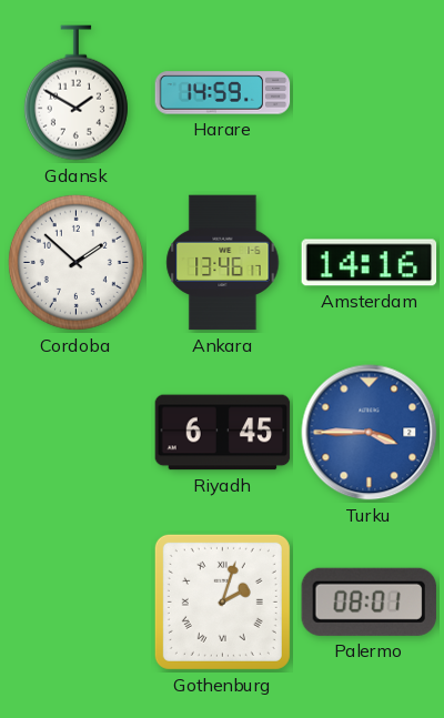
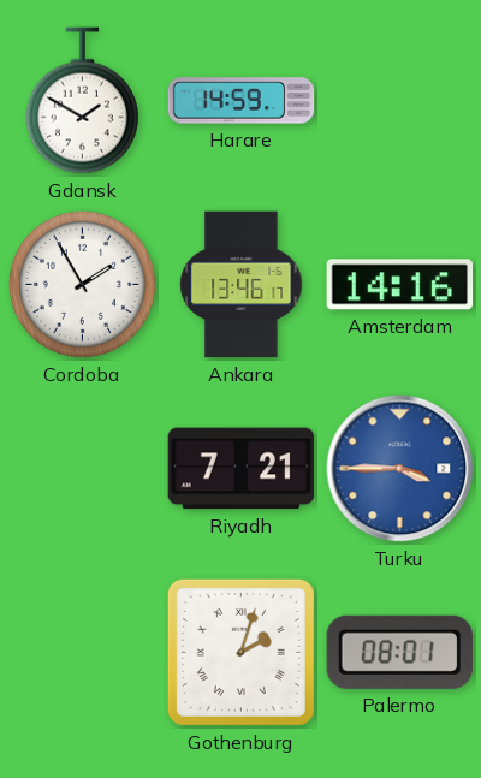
Cordoba: 1:52 -> 1:55
Riyadh: 6:45 -> 7:21
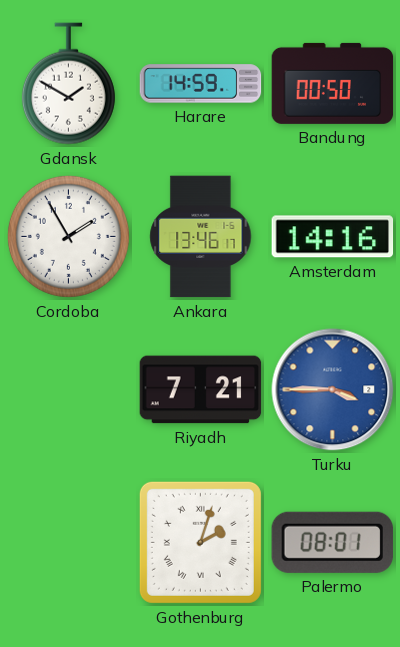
Bandung: none -> 00:50
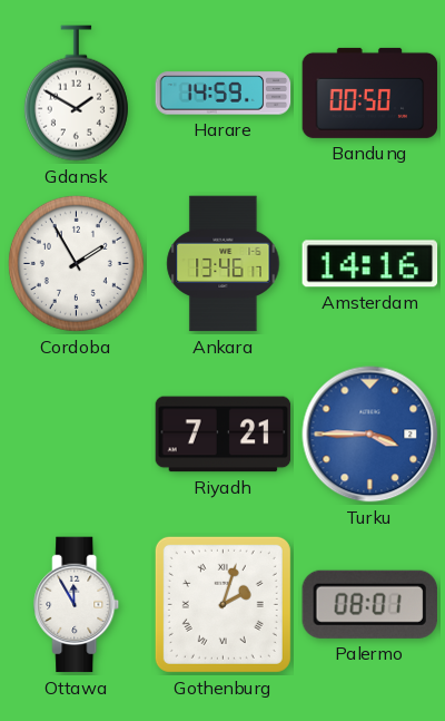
Ottawa: none -> 11:55
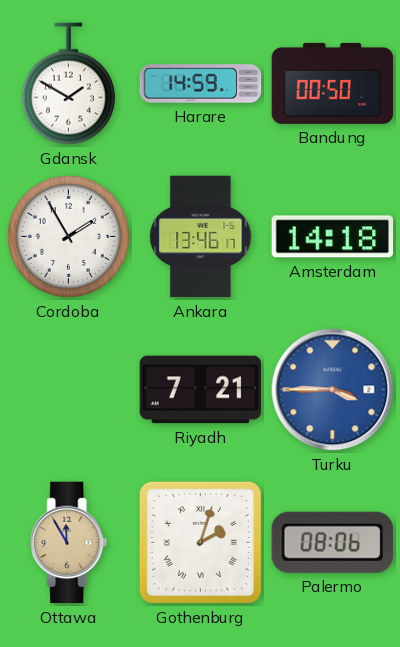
Amsterdam: 14:16 -> 14:18
Ottawa dial: white -> champagne
Palermo: 08:01 -> 08:06
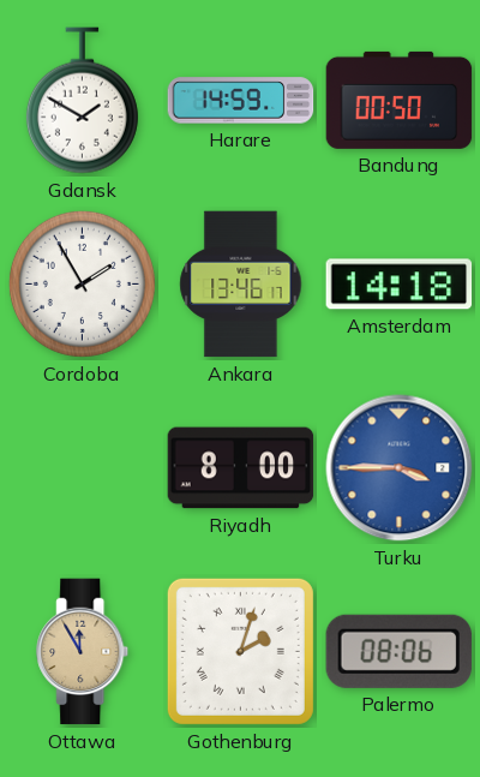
Riyadh: 7:21 -> 8:00
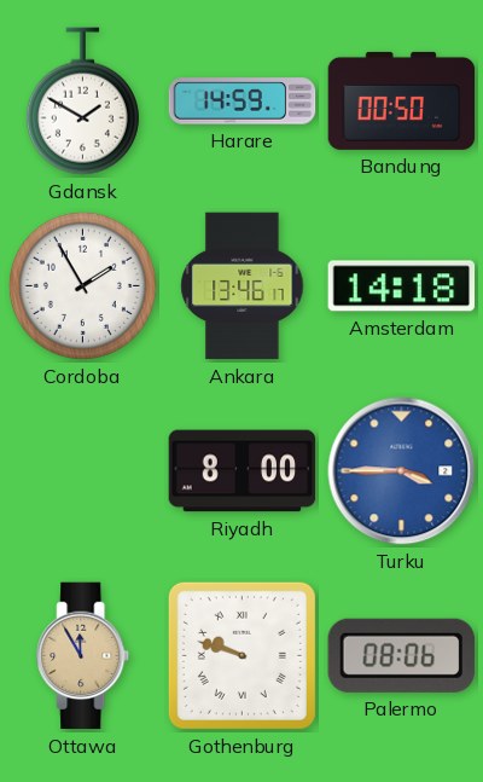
Gothenburg: 2:03 -> 9:48
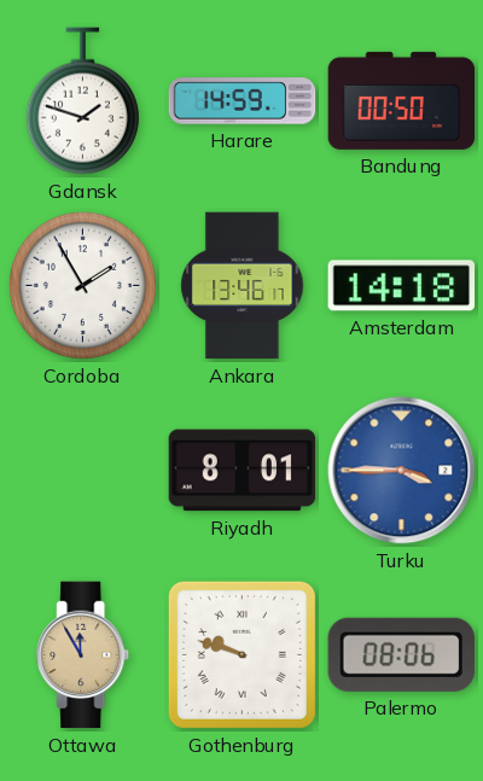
Gdansk: 1:50 -> 1:48
Riyadh: 8:00 -> 8:01
